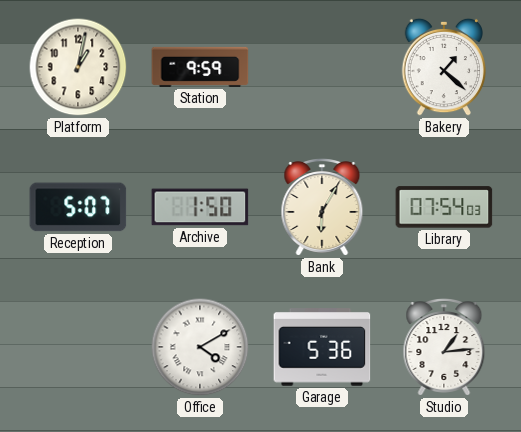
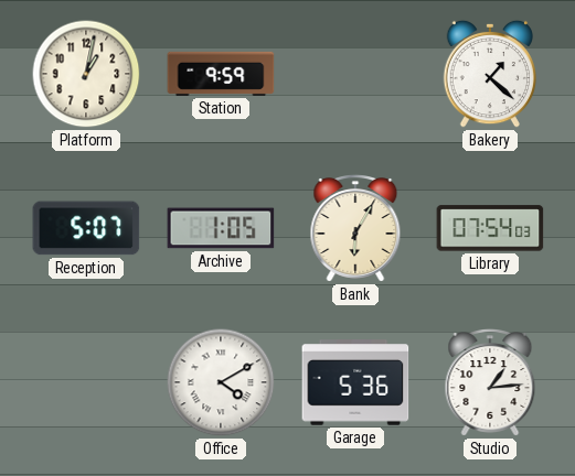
Archive: 1:50 -> 1:05
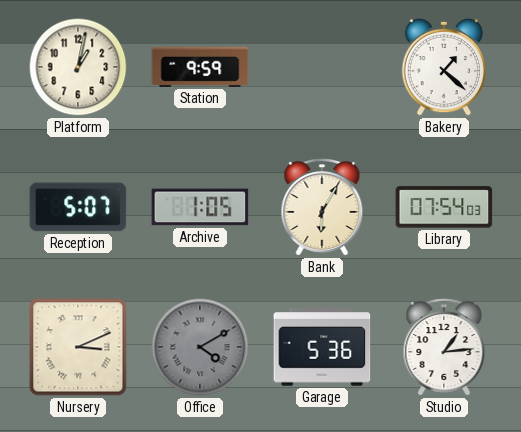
Nursery: none -> 3:11
Office dial: white -> grey
